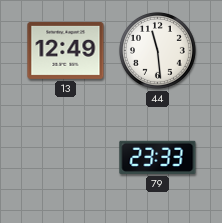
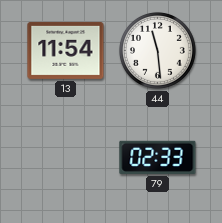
13: 12:49 -> 11:54
79: 23:33 -> 02:33
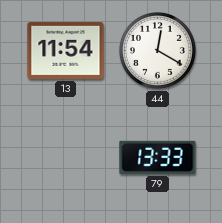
44: 11:29 -> 12:20
79: 02:33 -> 13:33
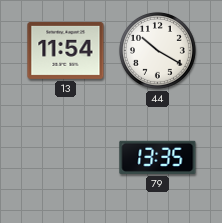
44: 12:20 -> 10:20
79: 13:33 -> 13:35
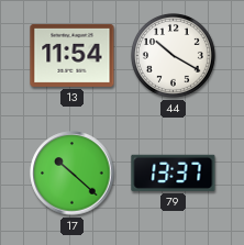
17: none -> 10:22
79: 13:35 -> 13:37
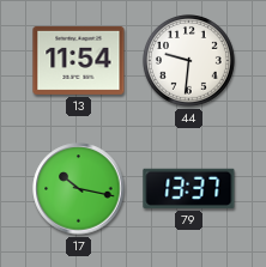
44: 10:20 -> 9:31
17: 10:22 -> 10:17
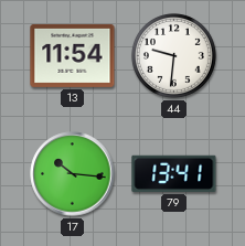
17: 10:17 -> 10:16
79: 13:37 -> 13:41
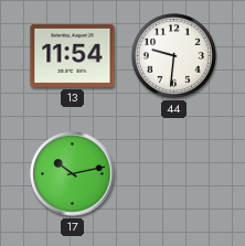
17: 10:16 -> 10:13
79: 13:41 -> none
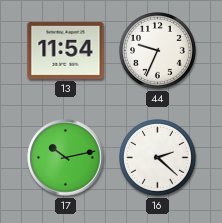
44: 9:31 -> 9:34
16: none -> 2:22
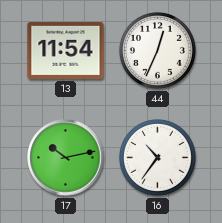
44: 9:34 -> 12:34
16: 2:22 -> 10:36
